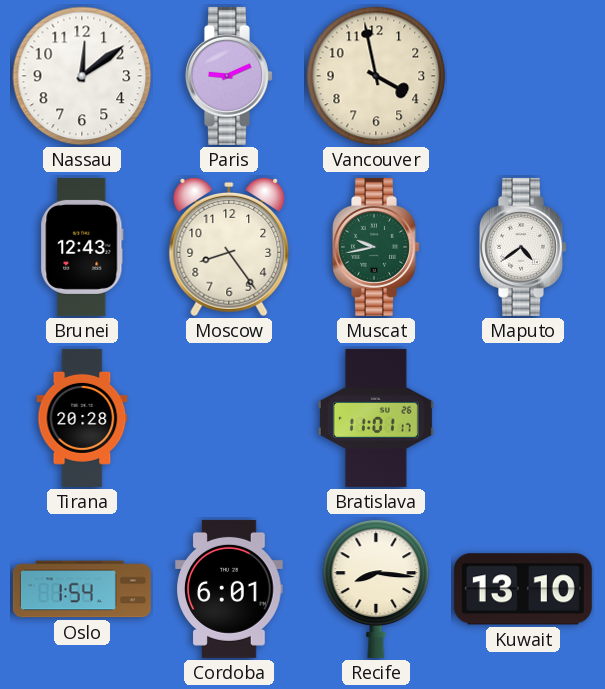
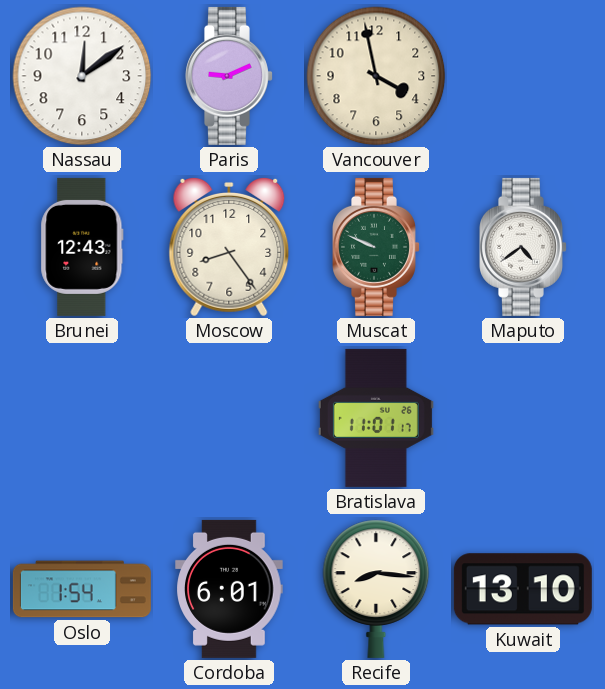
Muscat: 9:43 -> 9:49
Tirana: 20:28 -> none
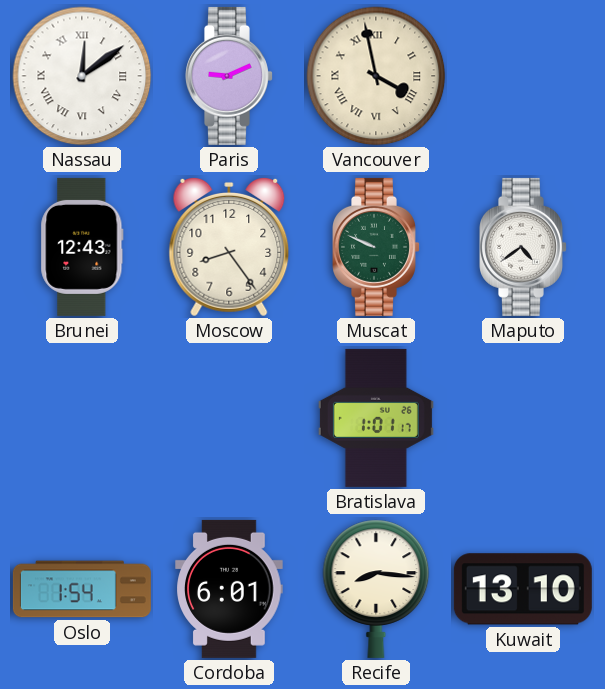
Nassau numerals: Arabic -> Roman
Vancouver numerals: Arabic -> Roman
Bratislava: 11:01 -> 1:01
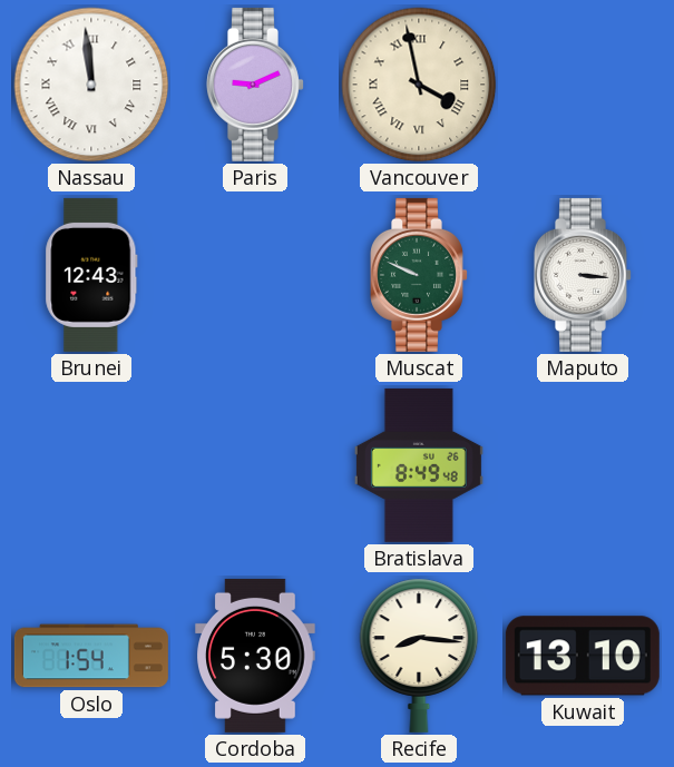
Nassau: 12:09 -> 11:59
Moscow: 8:24 -> none
Maputo: 4:39 -> 3:16
Bratislava: 1:01 -> 8:49
Cordoba: 6:01 -> 5:30
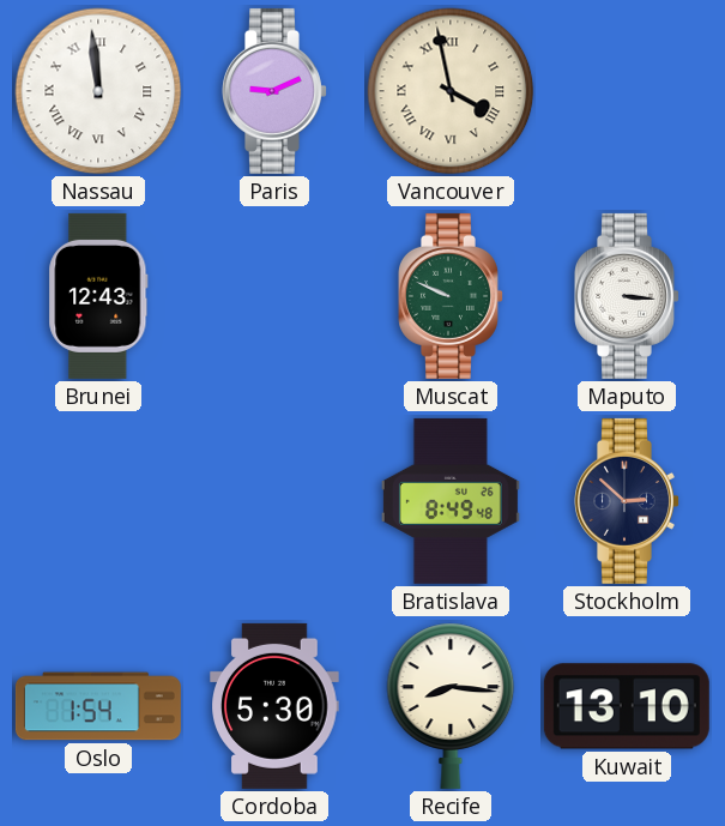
Stockholm: none -> 2:52
